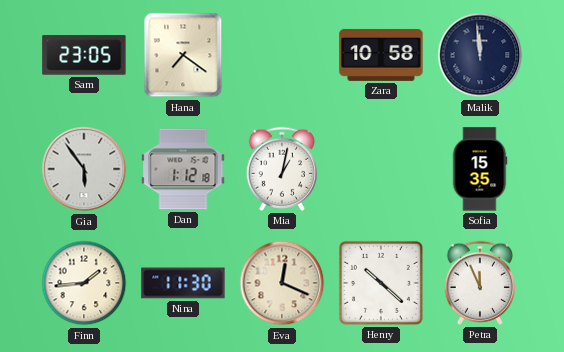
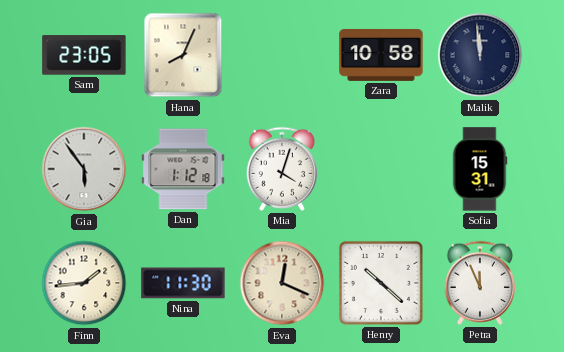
Hana: 7:21 -> 8:04
Mia: 1:02 -> 4:03
Sofia: 15:35 -> 15:31
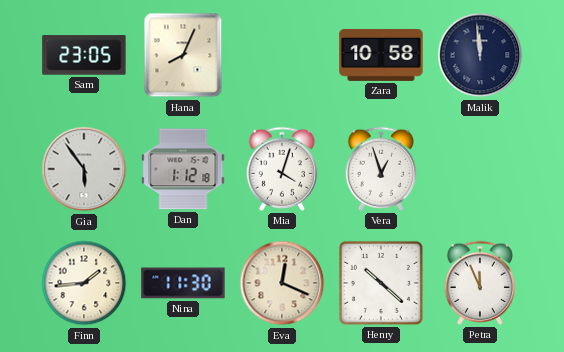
Vera: none -> 12:57
Sofia: 15:31 -> none
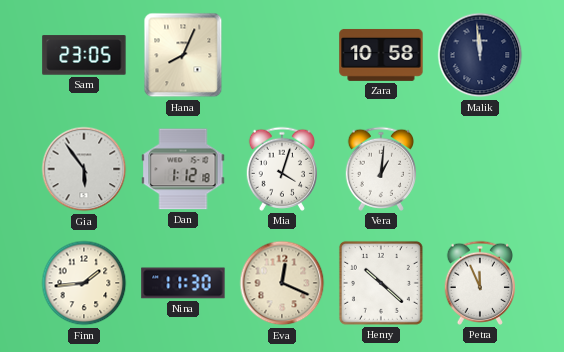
Vera: 12:57 -> 1:01
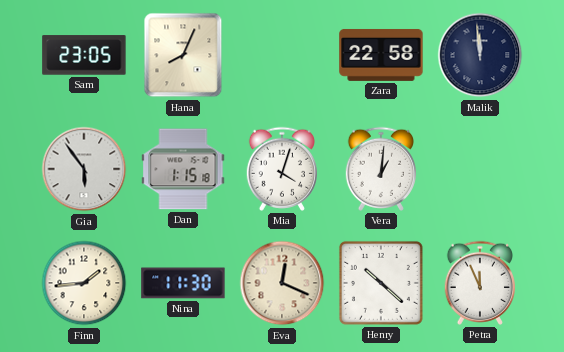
Zara: 10:58 -> 22:58
Dan: 1:12 -> 1:15
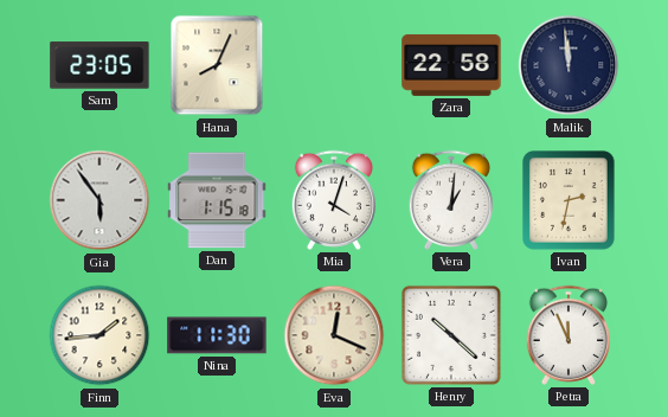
Ivan: none -> 2:32
